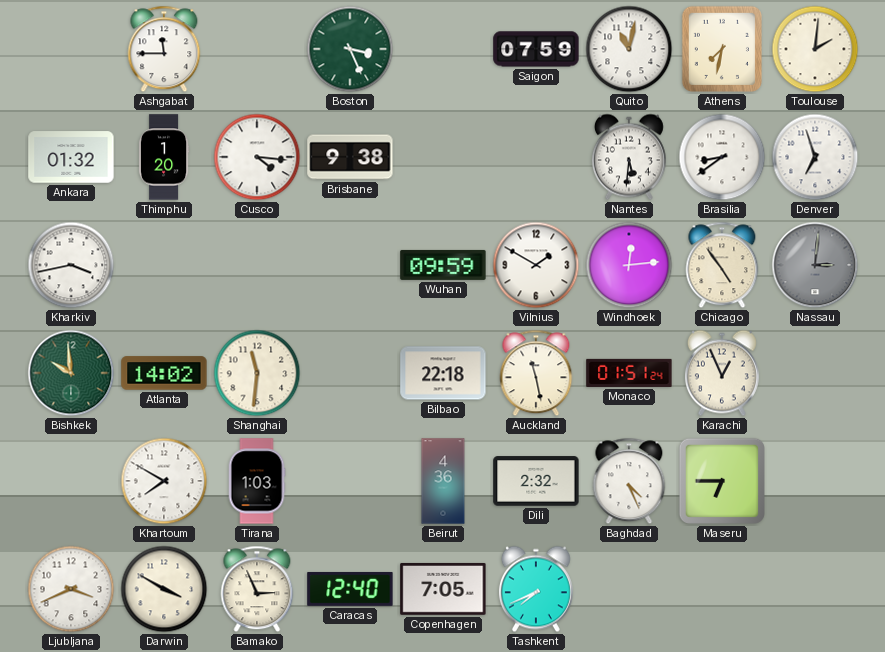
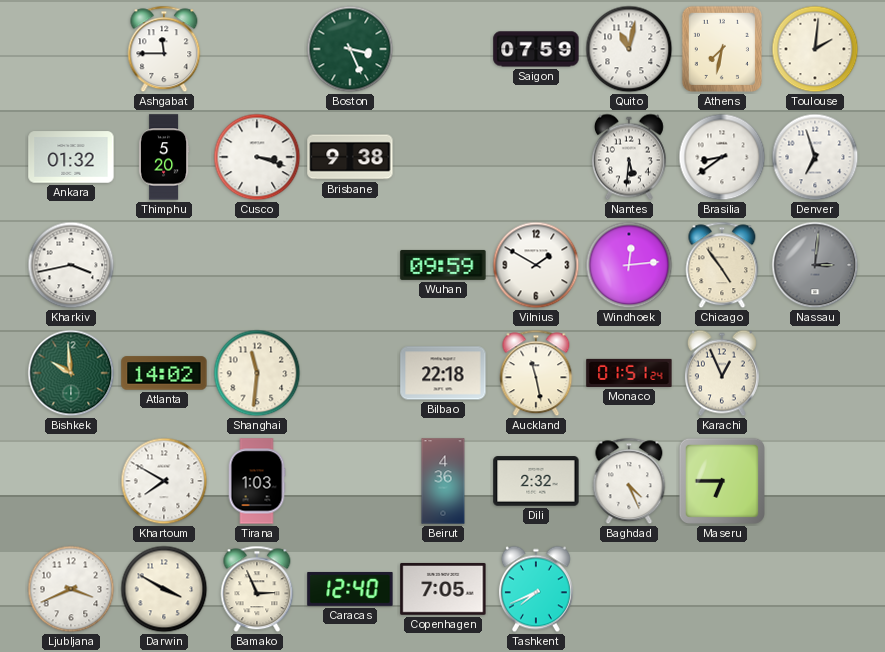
Thimphu: 1:20 -> 5:20
Cusco: 4:16 -> 3:18
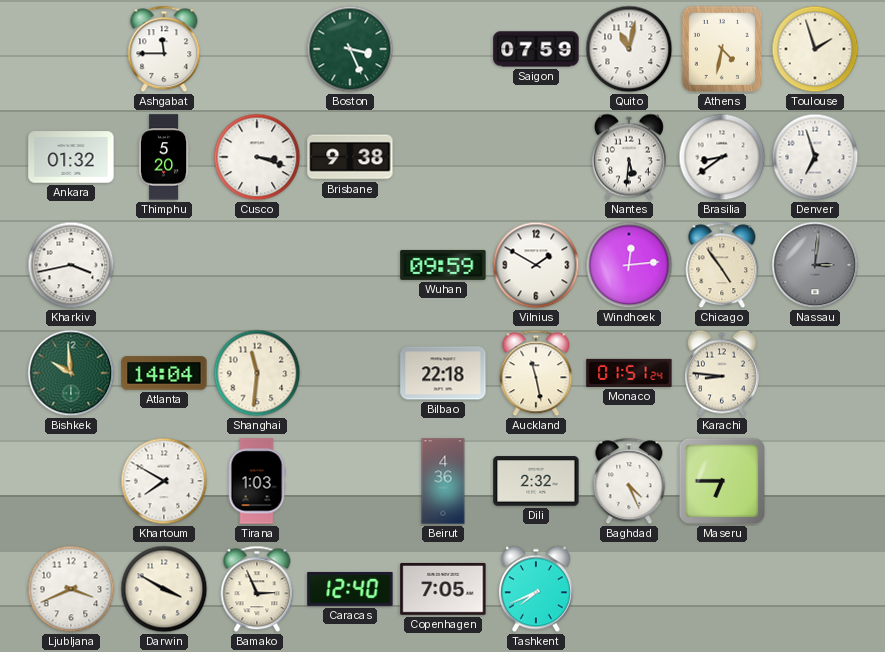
Athens: 7:32 -> 4:32
Toulouse: 2:01 -> 1:57
Atlanta: 14:02 -> 14:04
Karachi: 12:56 -> 8:46
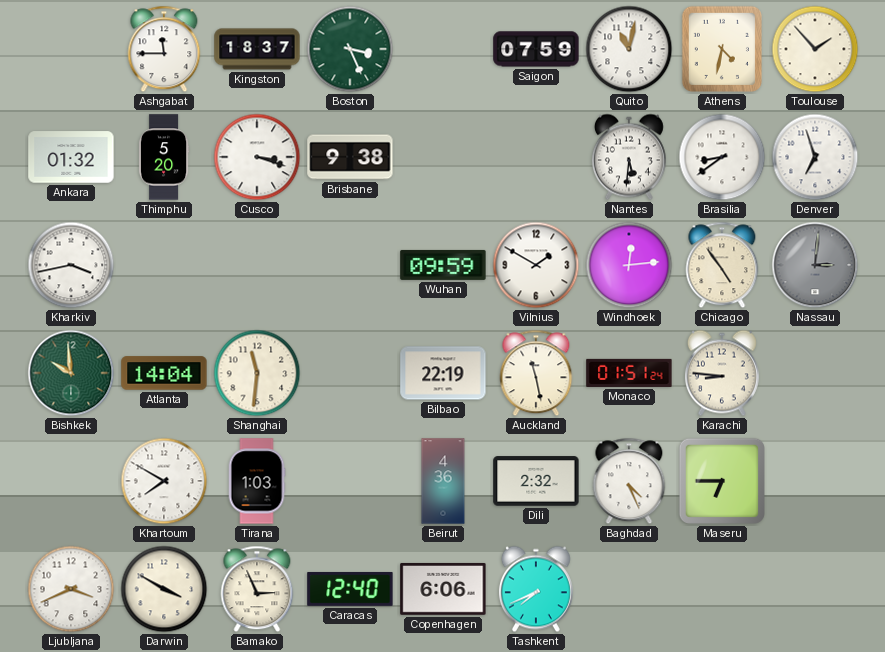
Kingston: none -> 18:37
Toulouse: 1:57 -> 1:53
Bilbao: 22:18 -> 22:19
Copenhagen: 7:05 -> 6:06
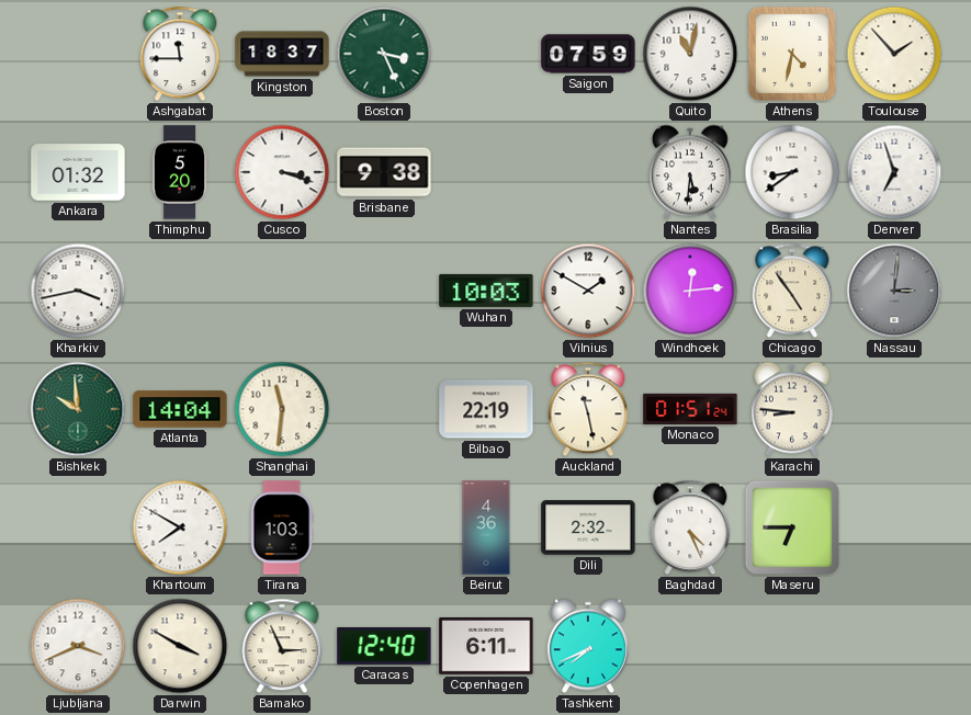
Wuhan: 09:59 -> 10:03
Copenhagen: 6:06 -> 6:11
